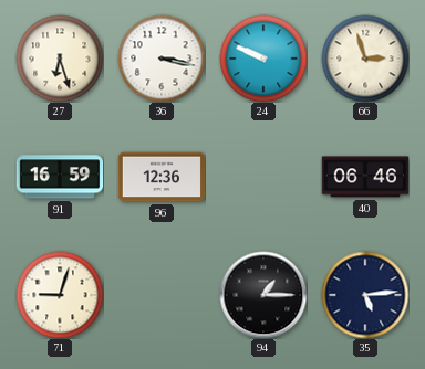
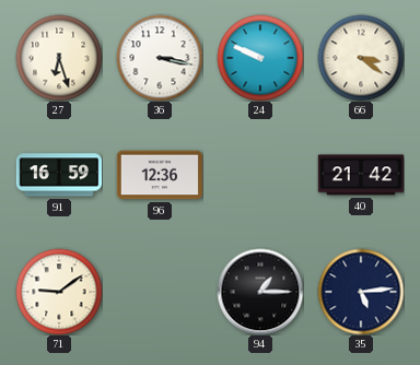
66: 2:57 -> 3:21
40: 06:46 -> 21:42
71: 9:03 -> 9:09
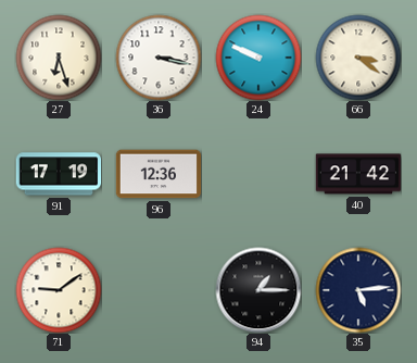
91: 16:59 -> 17:19
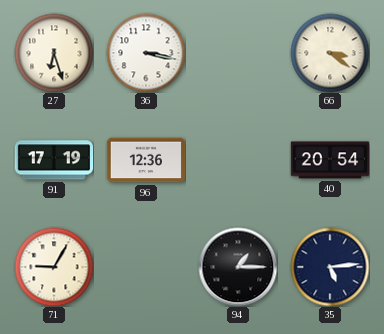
24: 9:49 -> none
40: 21:42 -> 20:54
71: 9:09 -> 9:05
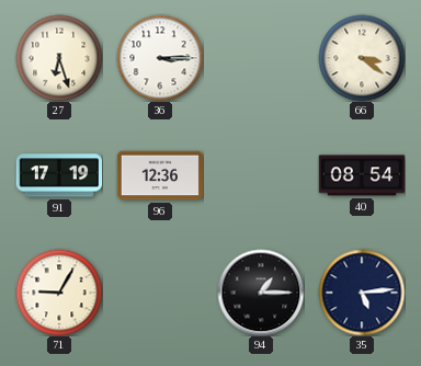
36: 3:17 -> 3:15
40: 20:54 -> 08:54
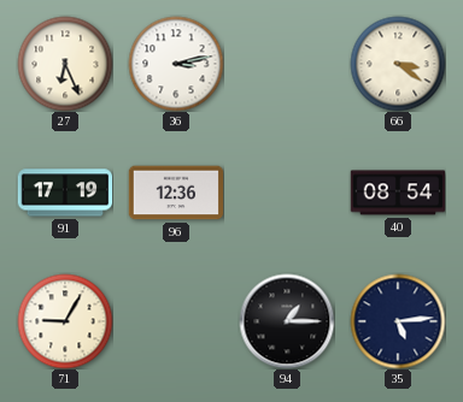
27: 6:27 -> 6:26
36: 3:15 -> 3:13
